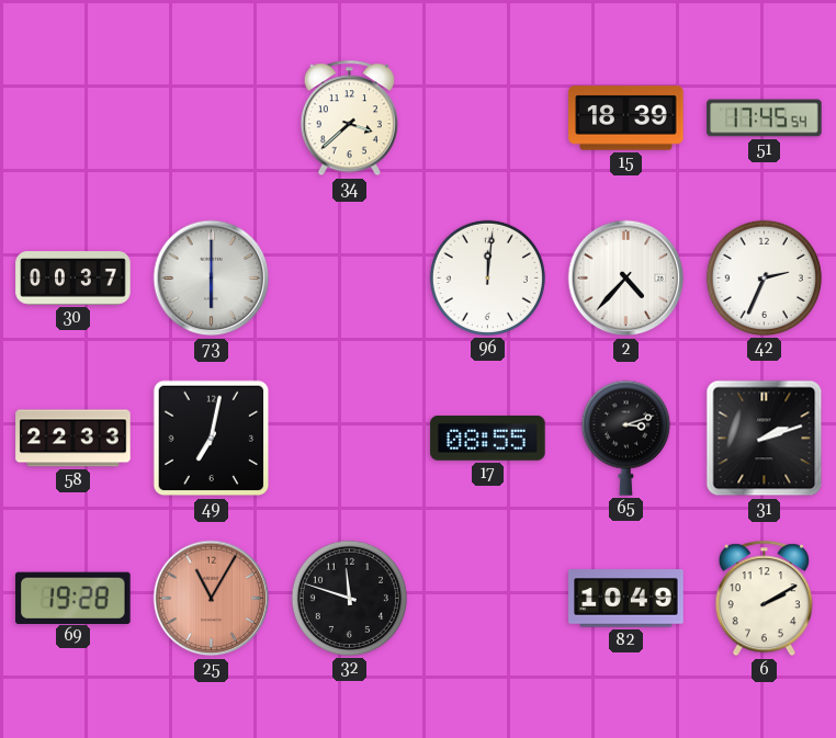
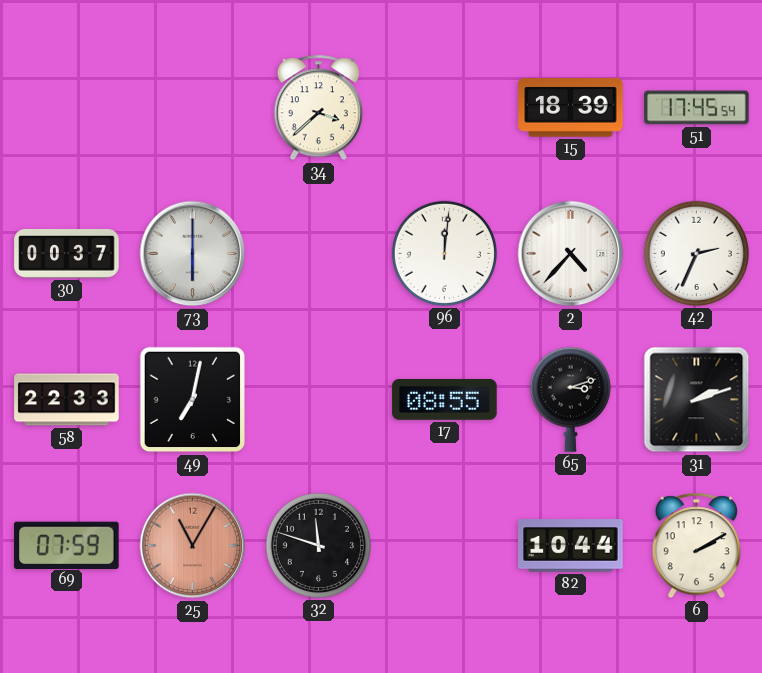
69: 19:28 -> 07:59
82: 10:49 -> 10:44
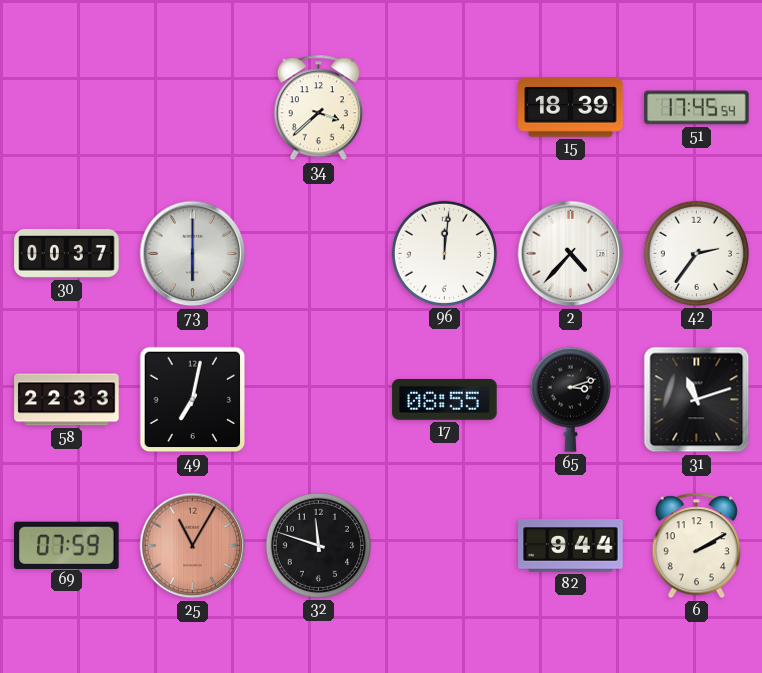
42: 2:34 -> 2:36
31: 2:12 -> 11:12
82: 10:44 -> 9:44
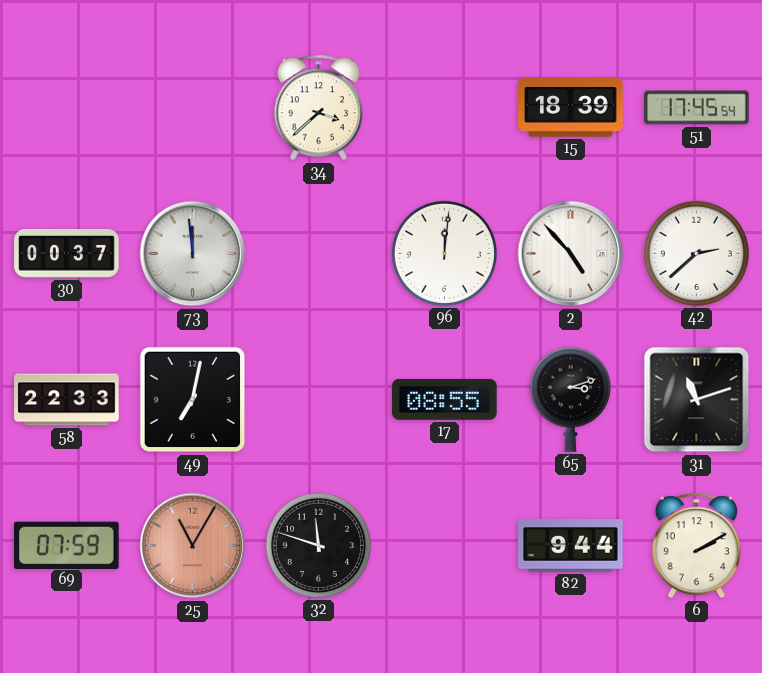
73: 6:00 -> 11:59
2: 4:37 -> 4:53
42: 2:36 -> 2:38
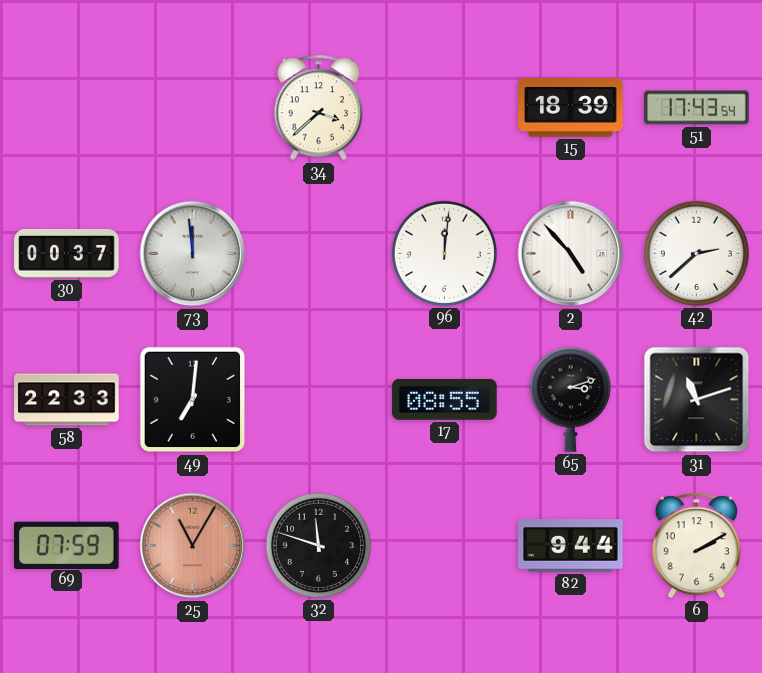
51: 17:45 -> 17:43
49: 7:02 -> 7:01
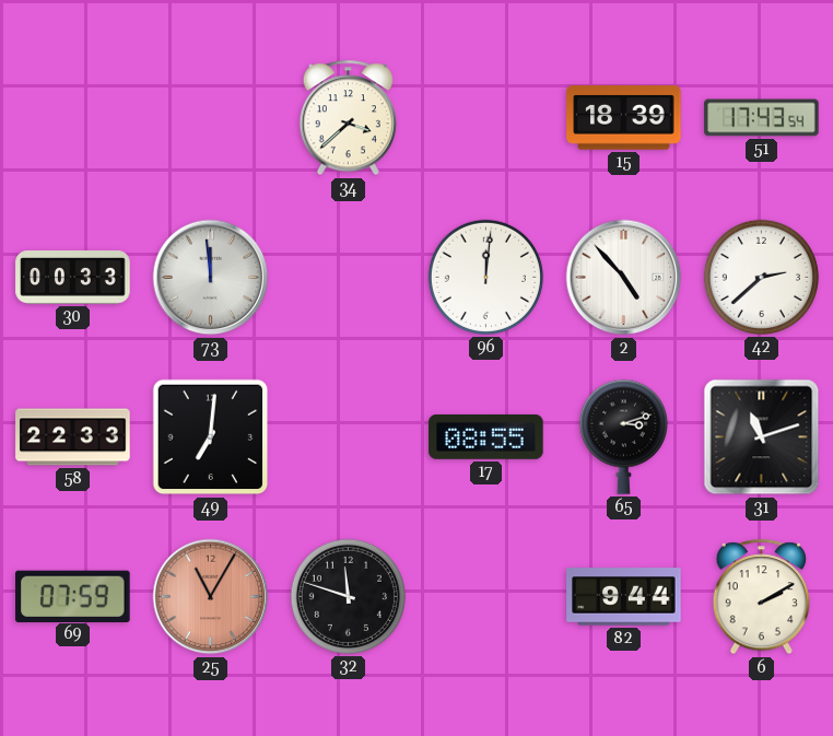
30: 00:37 -> 00:33
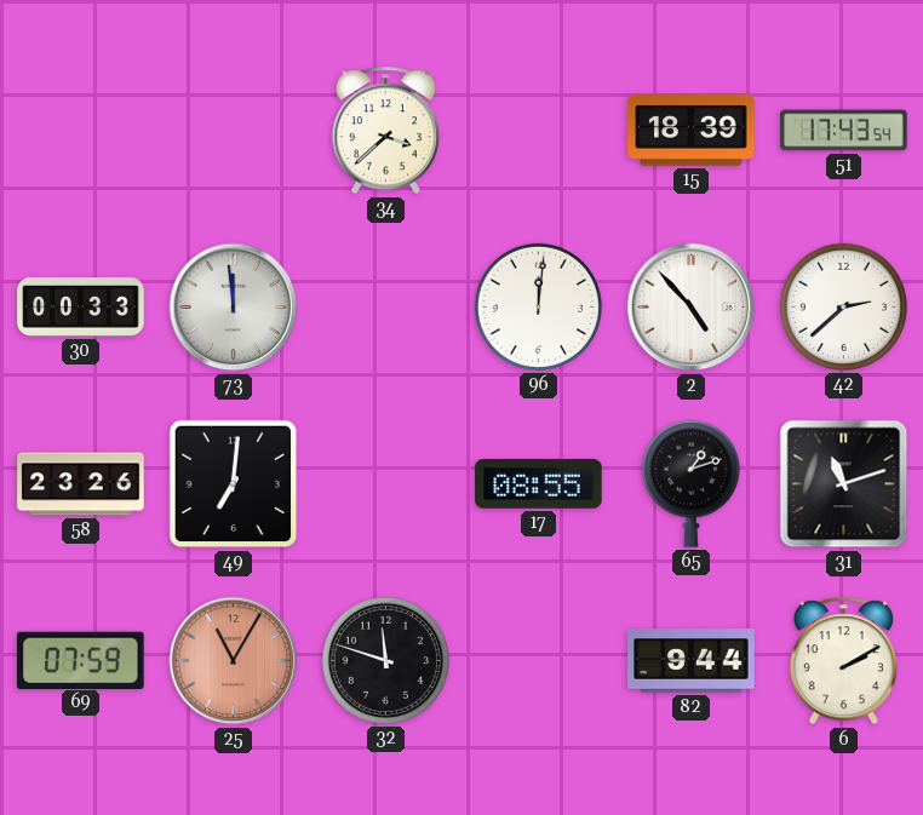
58: 22:33 -> 23:26
65: 3:12 -> 1:12
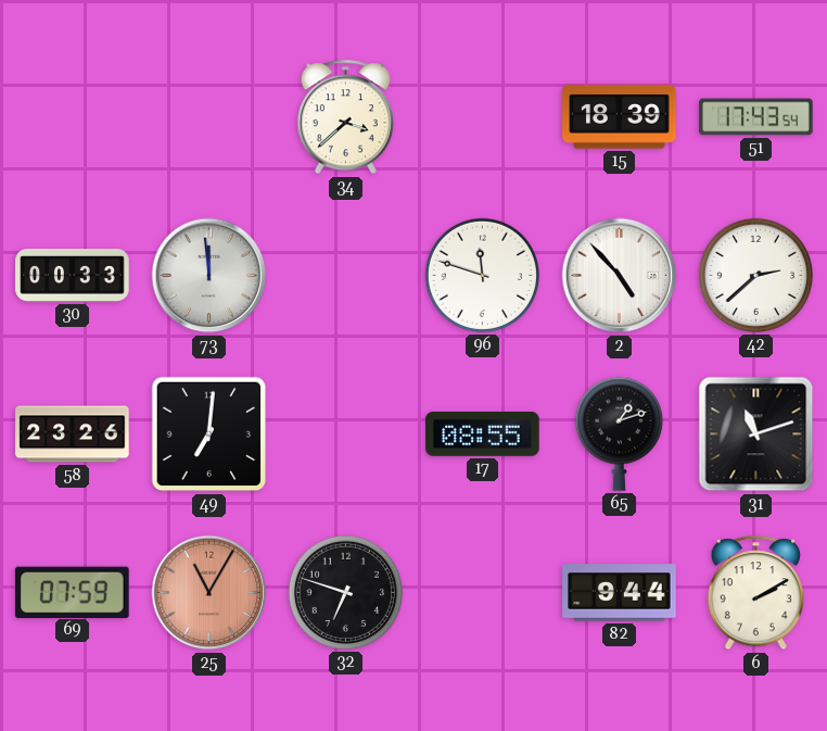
96: 12:01 -> 11:48
32: 11:48 -> 6:48
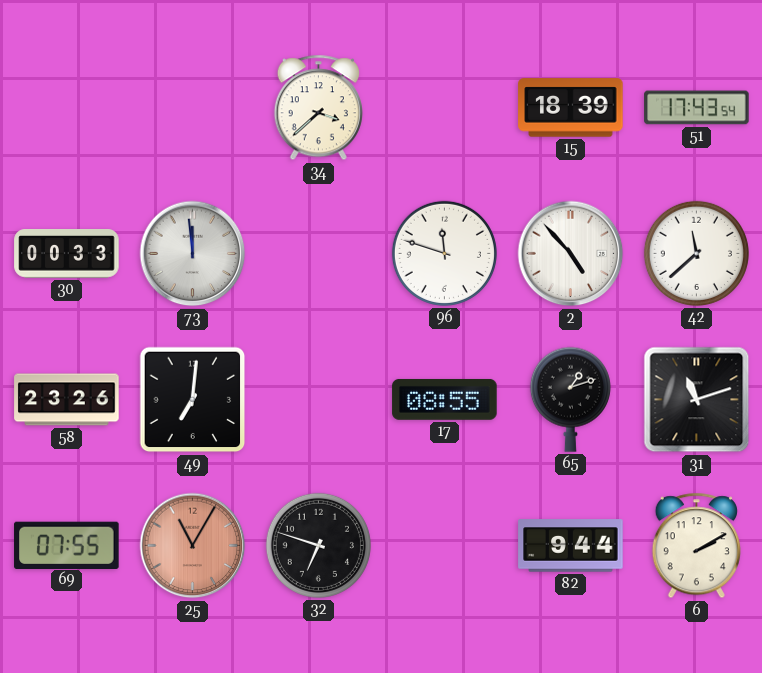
42: 2:38 -> 11:38
69: 07:59 -> 07:55
